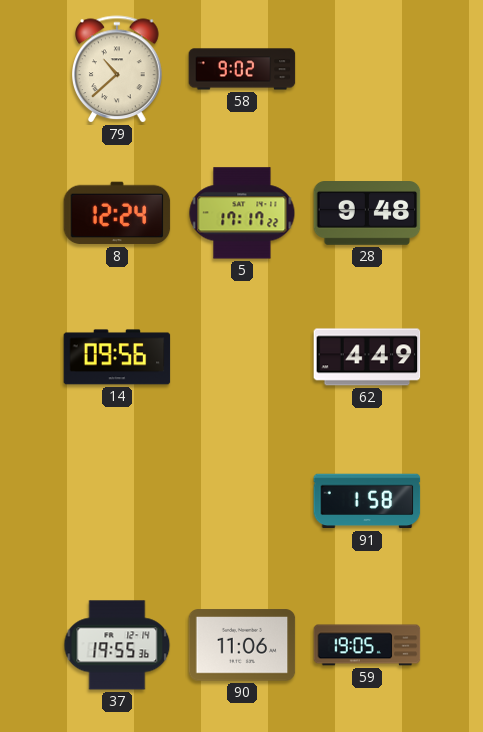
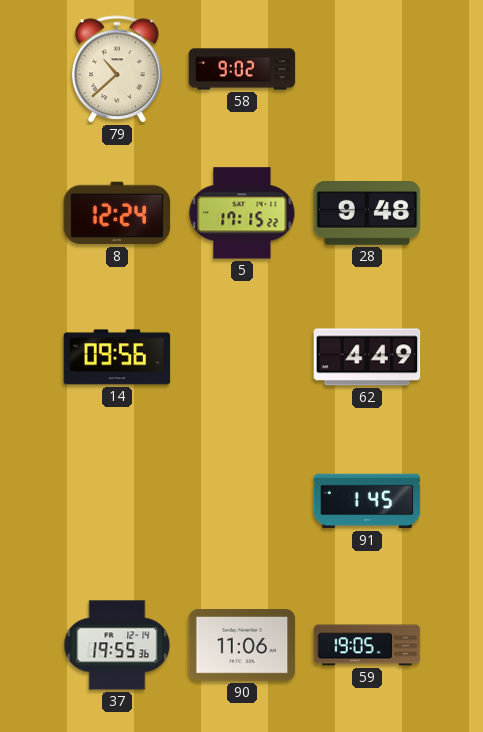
5: 17:17 -> 17:15
91: 1:58 -> 1:45
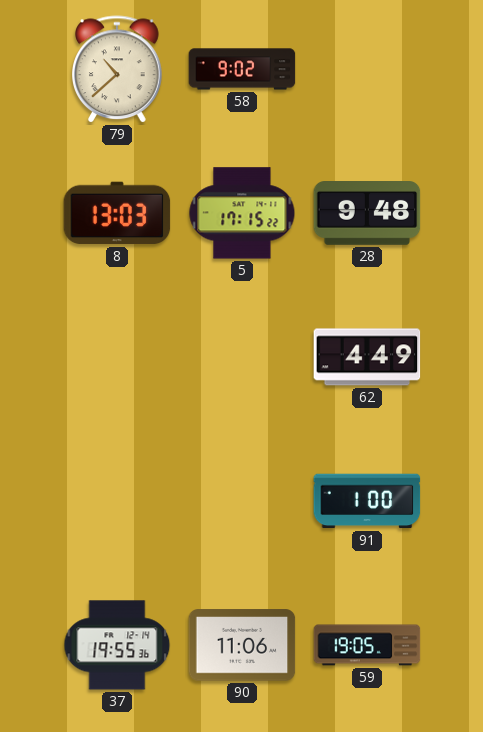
8: 12:24 -> 13:03
14: 09:56 -> none
91: 1:45 -> 1:00
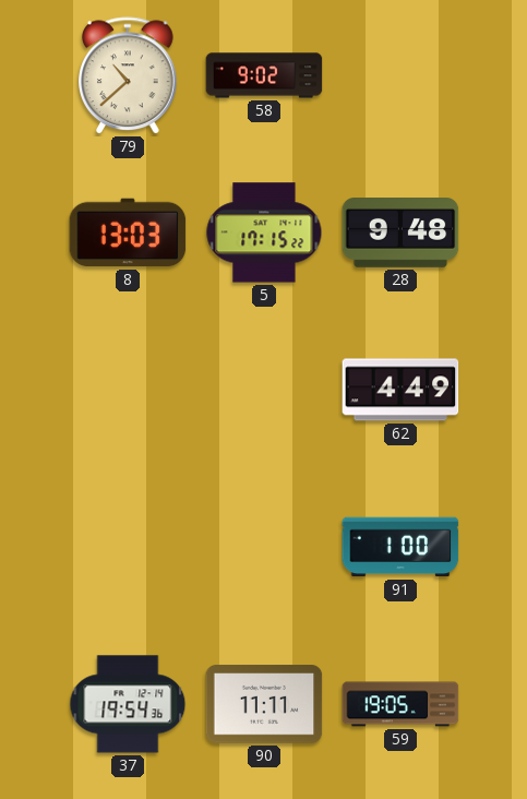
37: 19:55 -> 19:54
90: 11:06 -> 11:11
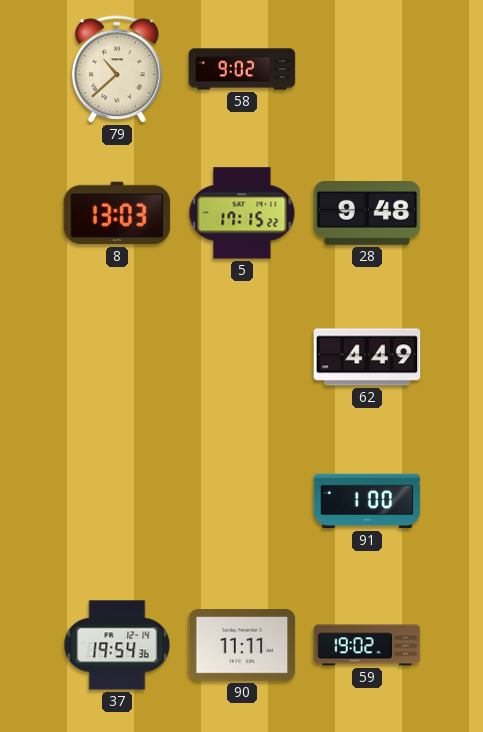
59: 19:05 -> 19:02
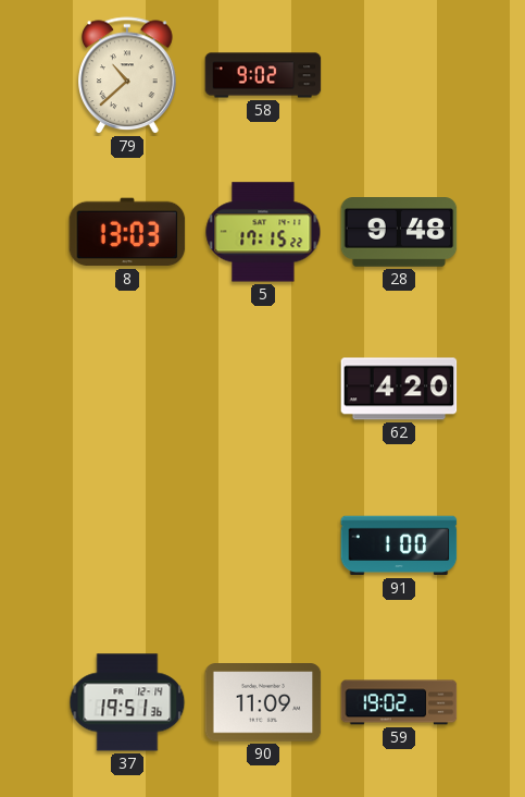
62: 4:49 -> 4:20
37: 19:54 -> 19:51
90: 11:11 -> 11:09
